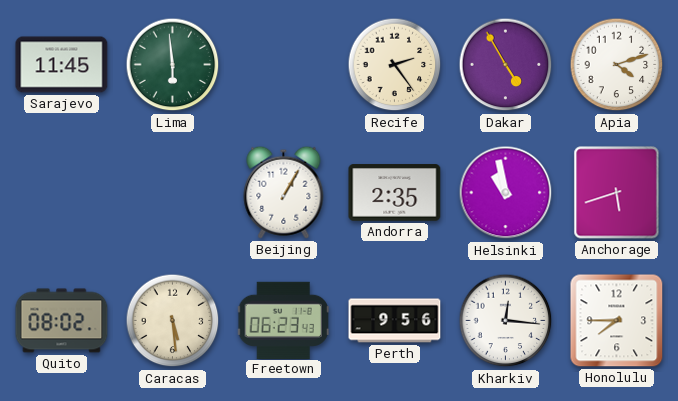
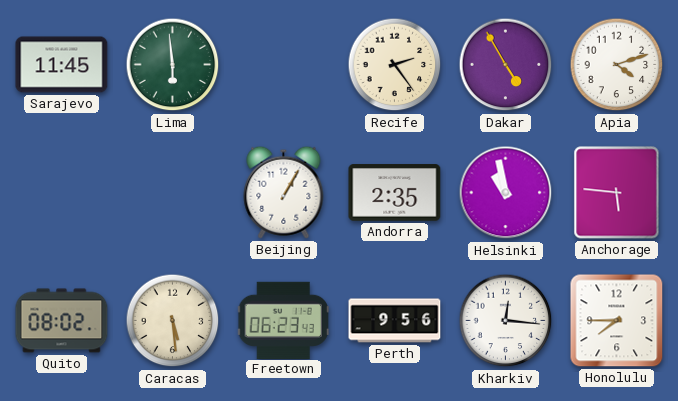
Anchorage: 5:42 -> 5:46
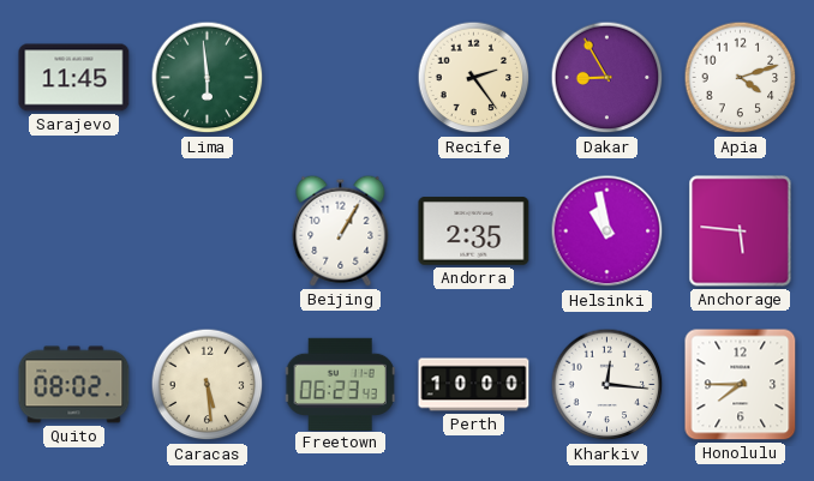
Dakar: 4:55 -> 8:55
Perth: 9:56 -> 10:00
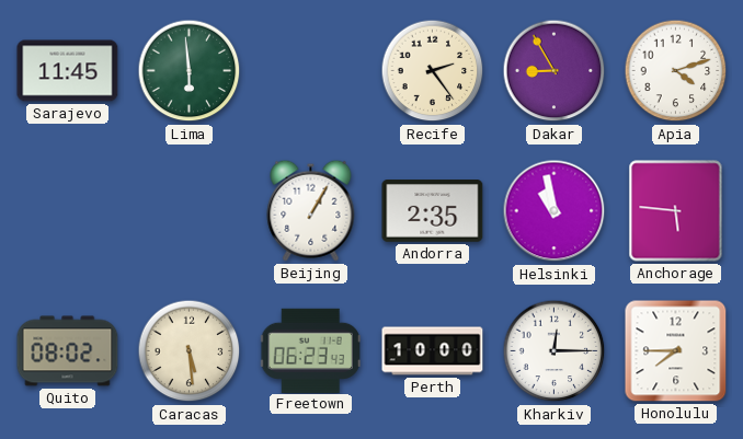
Kharkiv: 12:16 -> 12:15
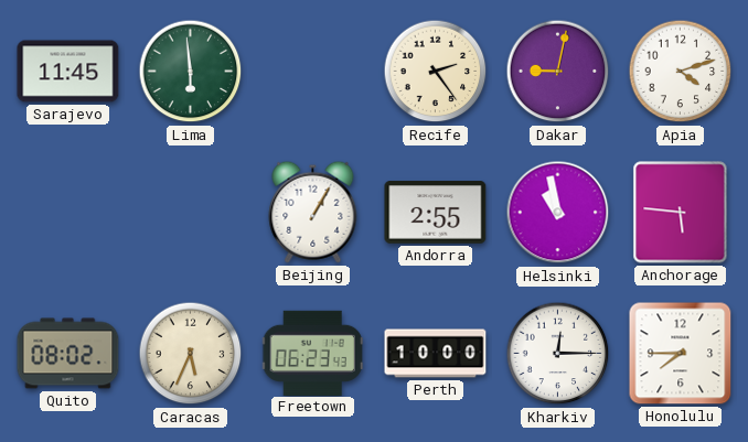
Dakar: 8:55 -> 9:02
Andorra: 2:35 -> 2:55
Caracas: 5:29 -> 5:34
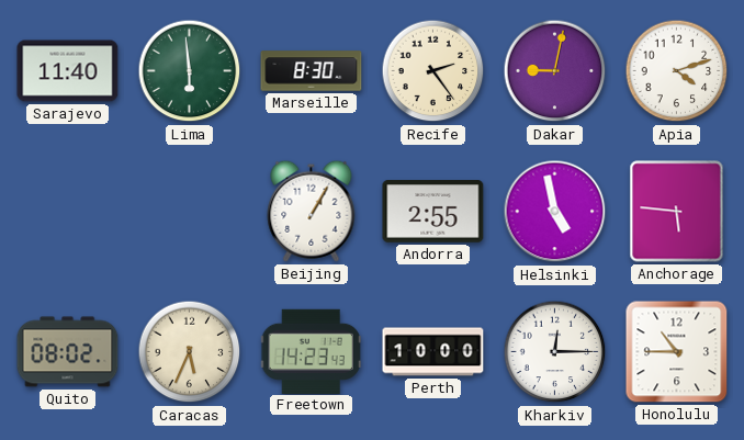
Sarajevo: 11:45 -> 11:40
Marseille: none -> 8:30
Helsinki: 10:58 -> 4:58
Freetown: 06:23 -> 14:23
Honolulu: 7:45 -> 10:45
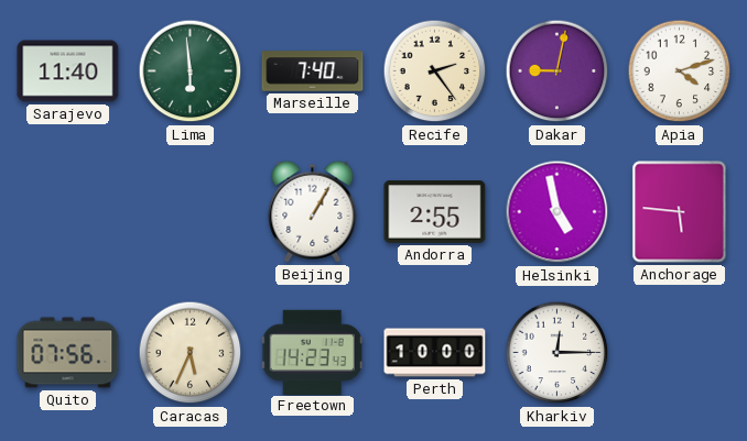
Marseille: 8:30 -> 7:40
Quito: 08:02 -> 07:56
Honolulu: 10:45 -> none
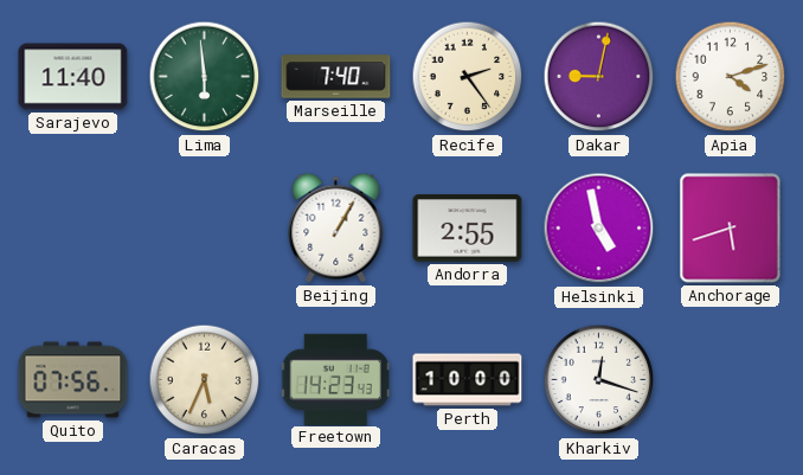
Anchorage: 5:46 -> 5:42
Kharkiv: 12:15 -> 12:18
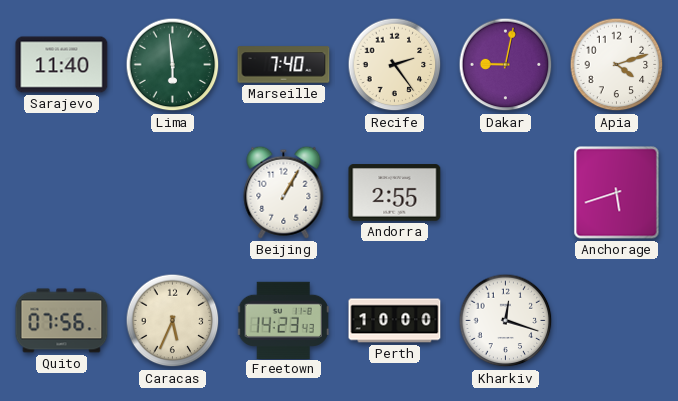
Helsinki: 4:58 -> none
